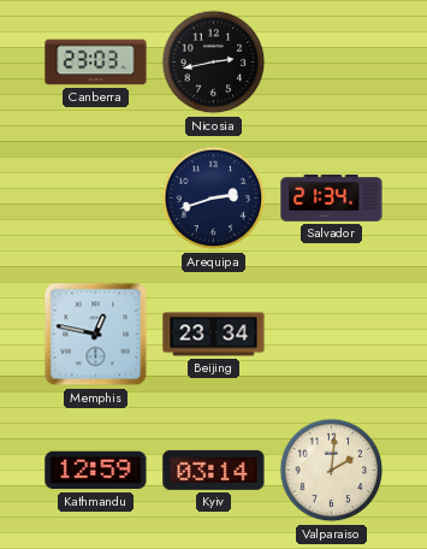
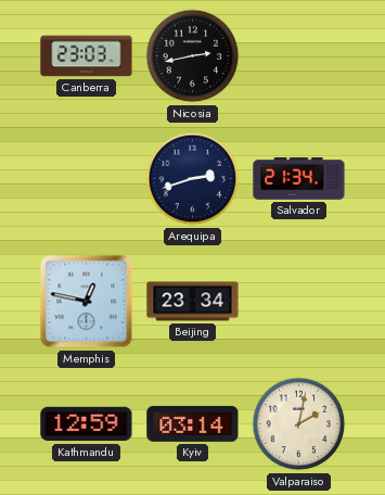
Valparaiso: 2:01 -> 2:02
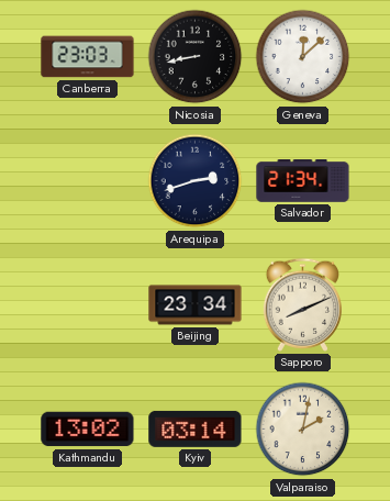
Nicosia: 2:43 -> 8:43
Geneva: none -> 12:08
Memphis: 12:47 -> none
Sapporo: none -> 8:11
Kathmandu: 12:59 -> 13:02
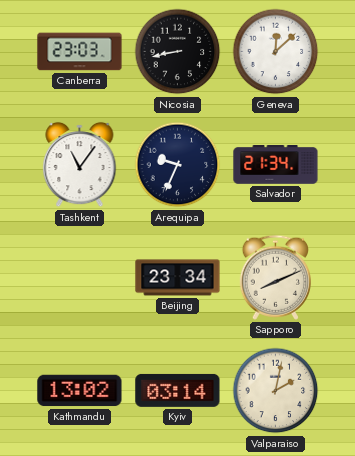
Tashkent: none -> 11:06
Arequipa: 2:42 -> 9:34
